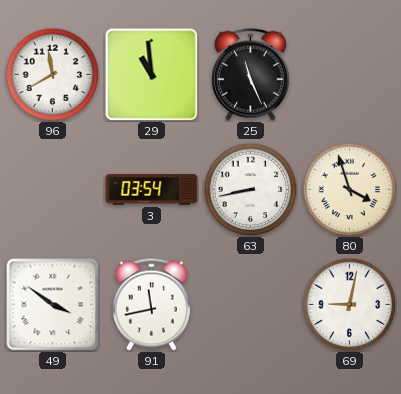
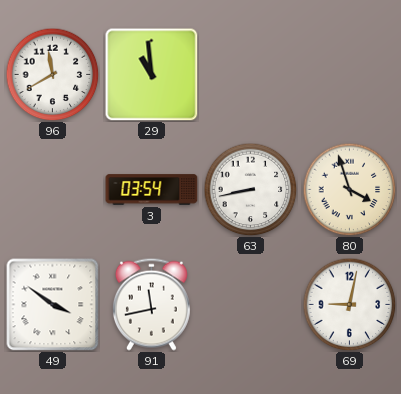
25: 11:26 -> none
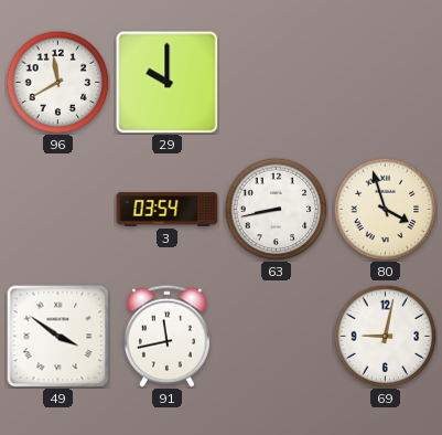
29: 10:59 -> 10:00
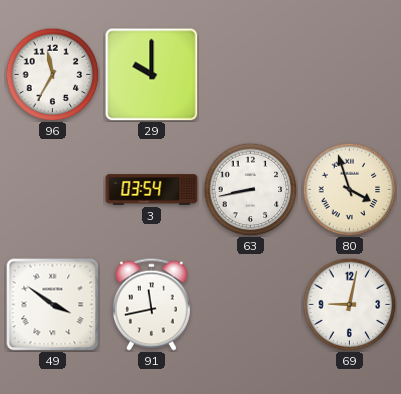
96: 11:40 -> 11:35
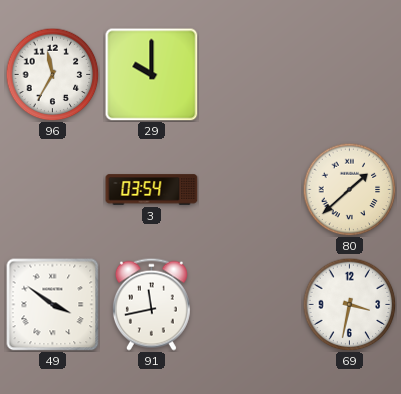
63: 8:43 -> none
80: 3:57 -> 1:38
69: 9:02 -> 3:32
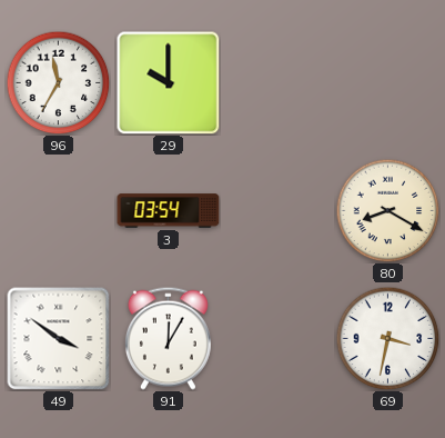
80: 1:38 -> 8:20
91: 11:43 -> 12:05
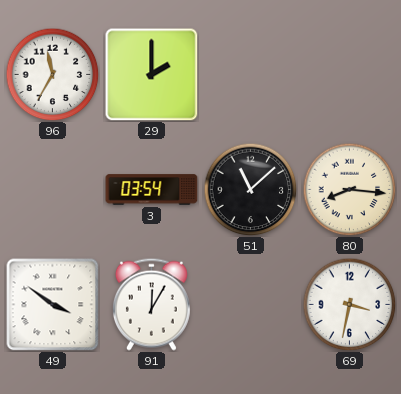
29: 10:00 -> 2:00
51: none -> 11:08
80: 8:20 -> 8:16
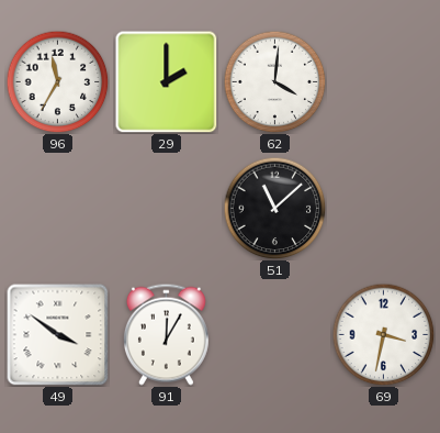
62: none -> 4:01
3: 03:54 -> none
80: 8:16 -> none
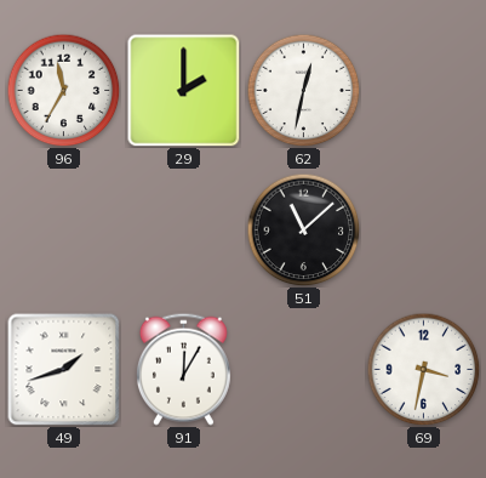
62: 4:01 -> 12:32
49: 3:51 -> 1:42
